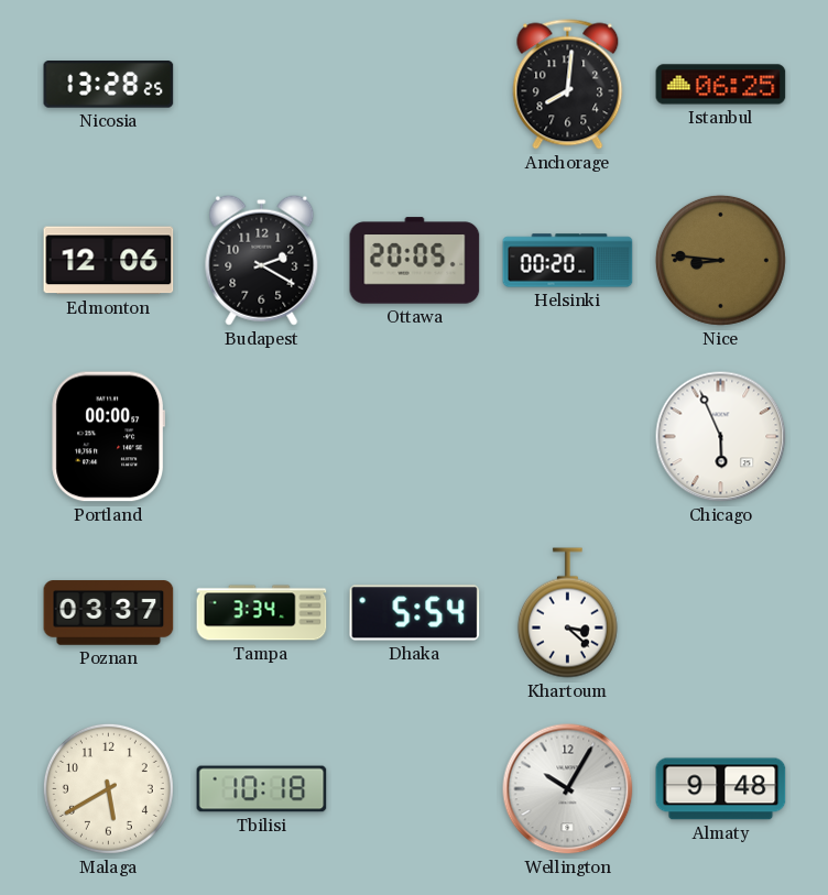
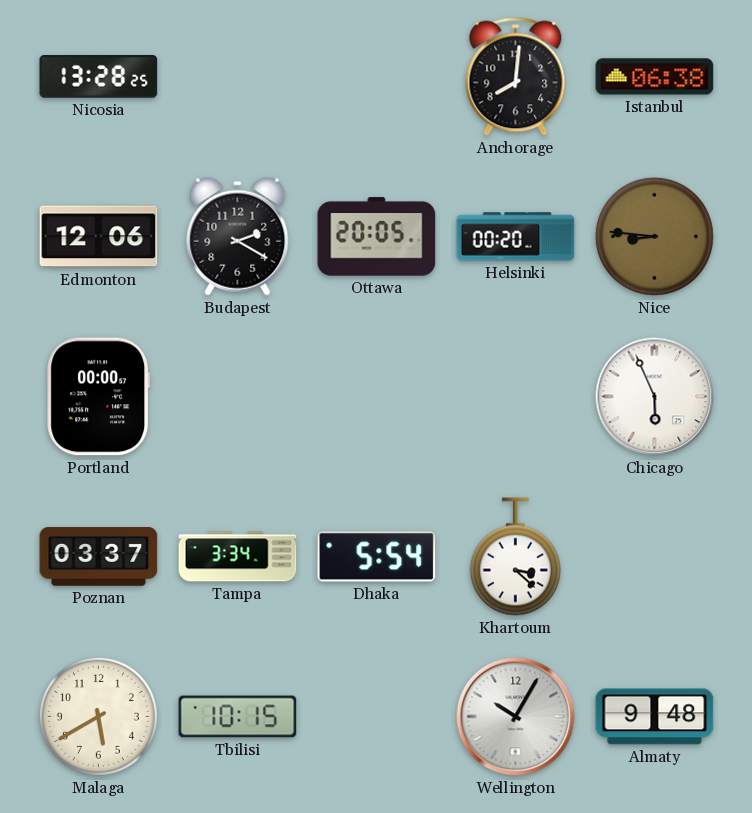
Istanbul: 06:25 -> 06:38
Tbilisi: 10:18 -> 10:15
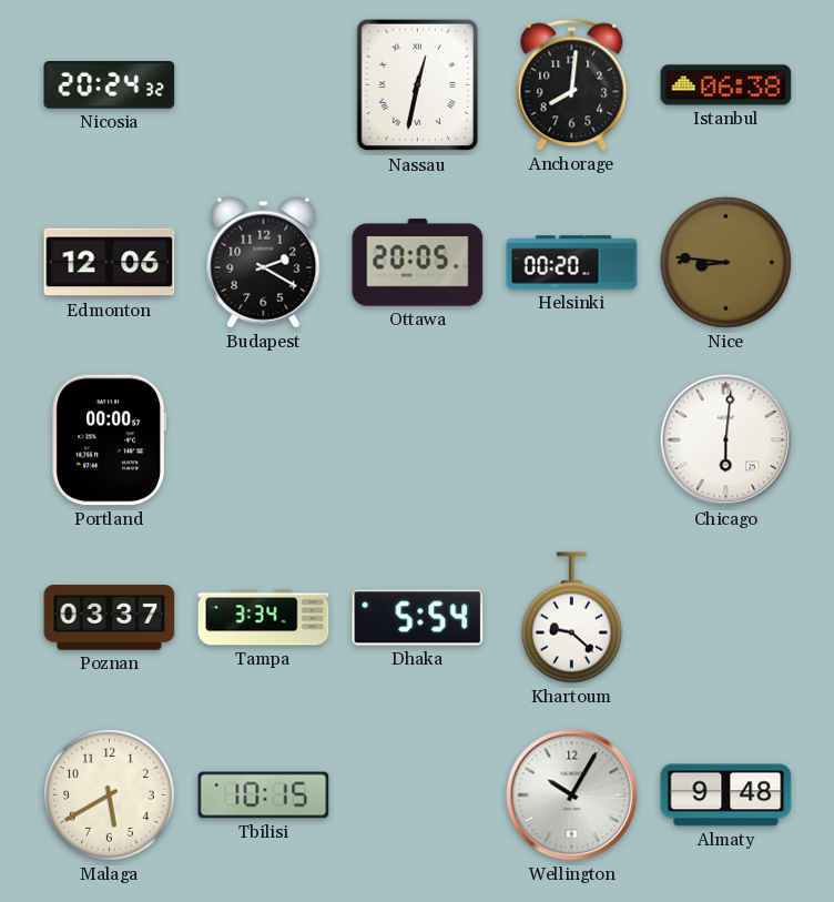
Nicosia: 13:28 -> 20:24
Nassau: none -> 12:32
Chicago: 5:56 -> 6:01
Khartoum: 3:22 -> 9:22
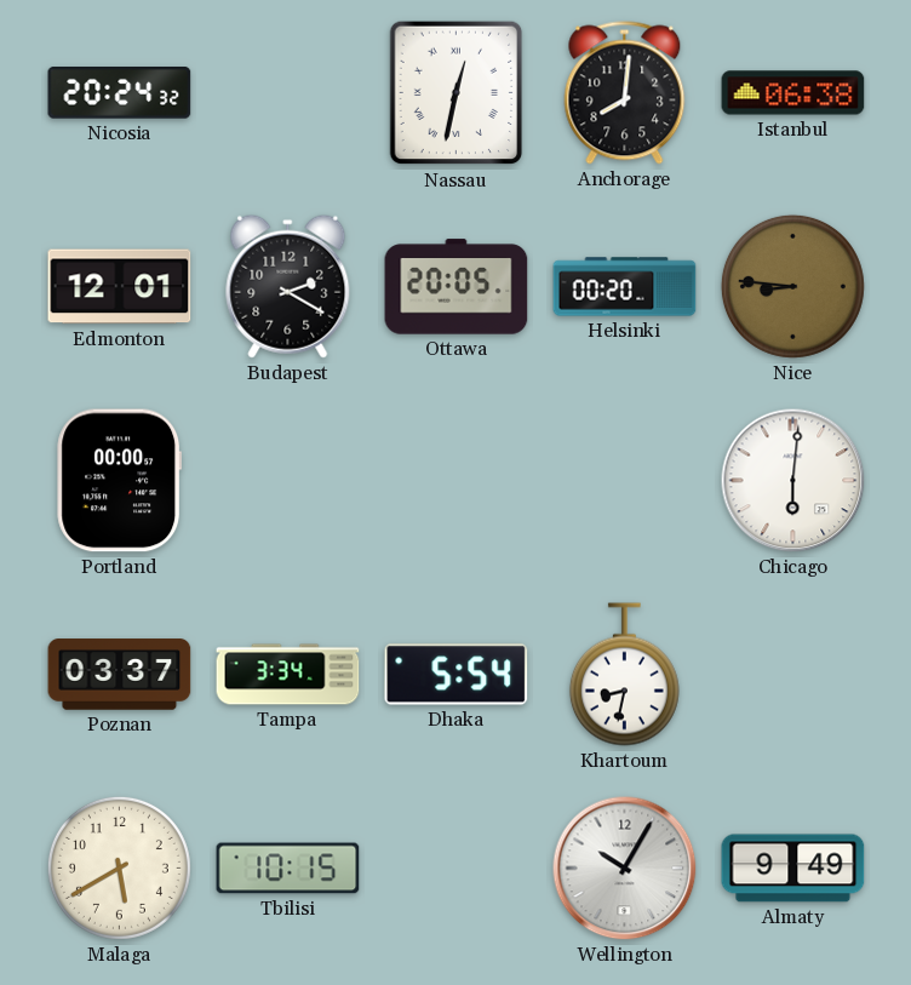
Edmonton: 12:06 -> 12:01
Khartoum: 9:22 -> 8:32
Almaty: 9:48 -> 9:49
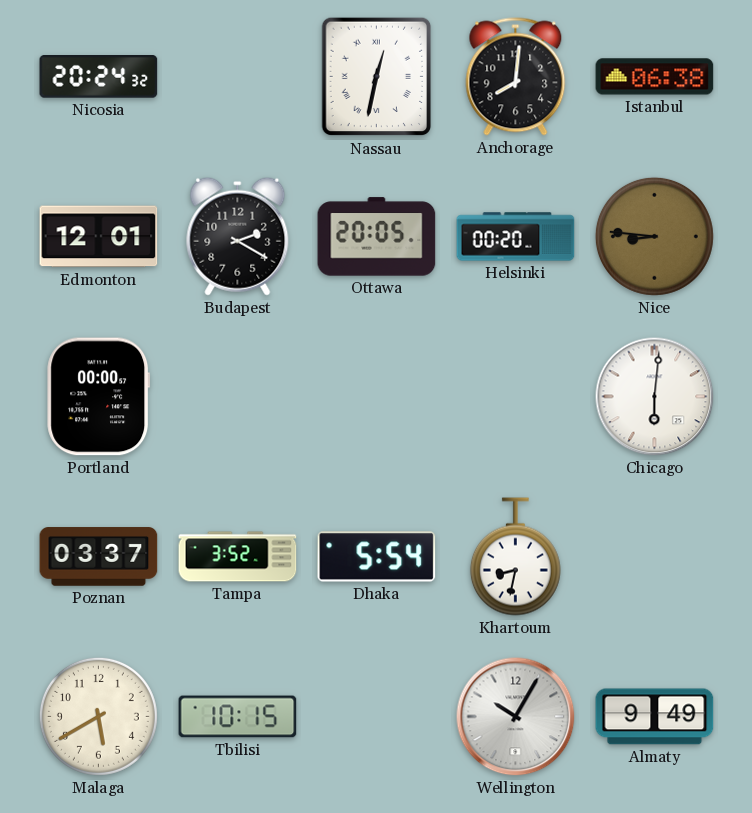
Tampa: 3:34 -> 3:52
